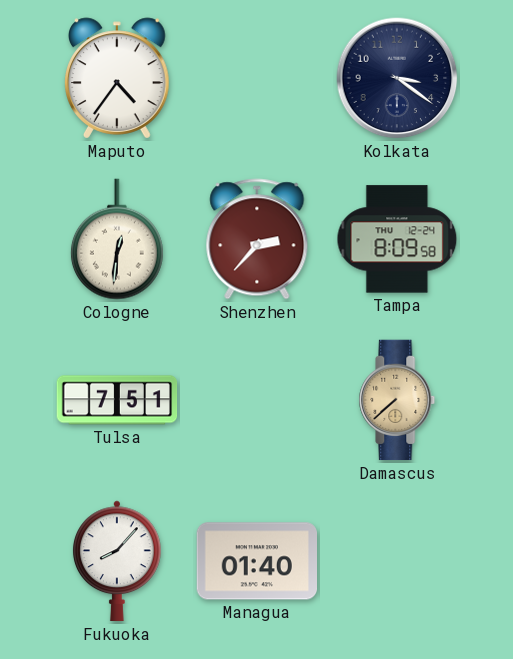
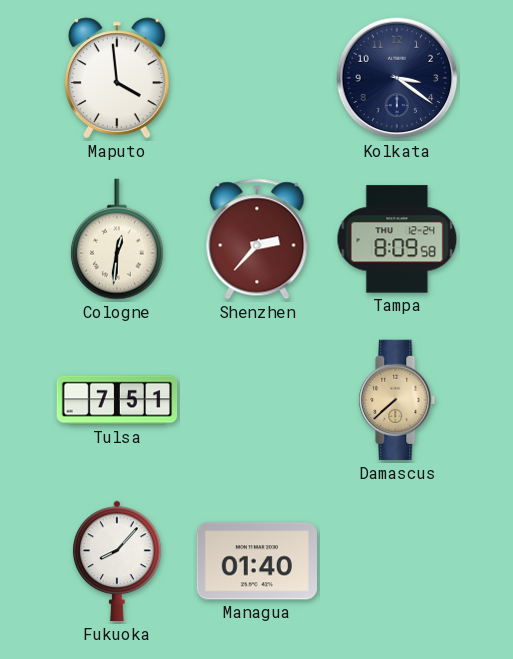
Maputo: 4:36 -> 3:59
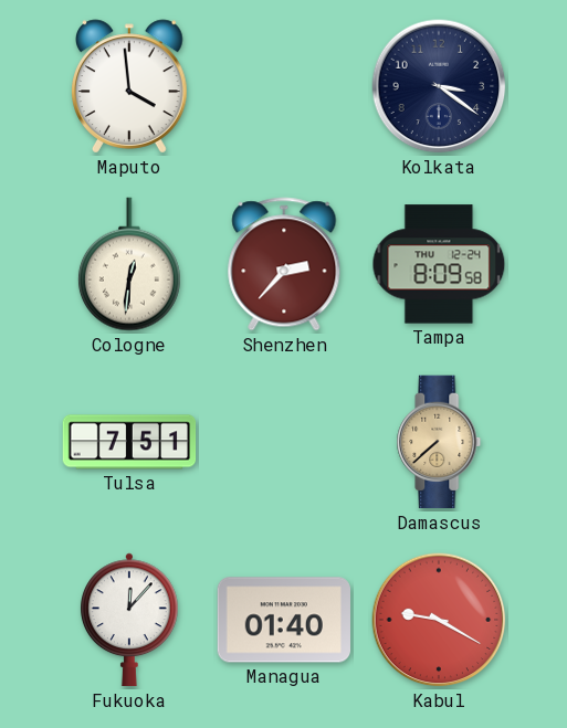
Fukuoka: 8:07 -> 12:07
Kabul: none -> 9:20
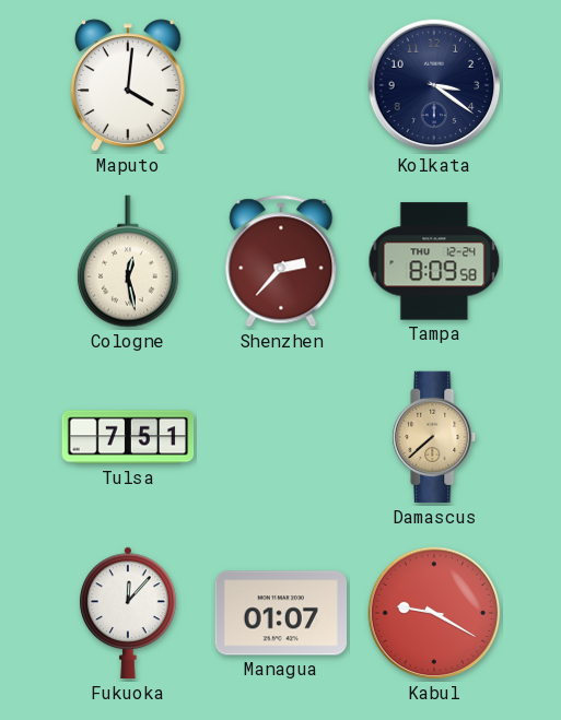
Maputo: 3:59 -> 4:01
Cologne: 12:31 -> 12:28
Managua: 01:40 -> 01:07
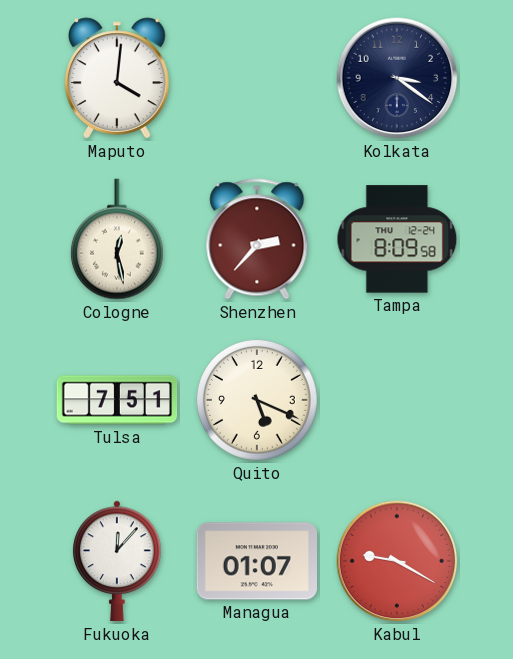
Quito: none -> 5:19
Damascus: 7:38 -> none
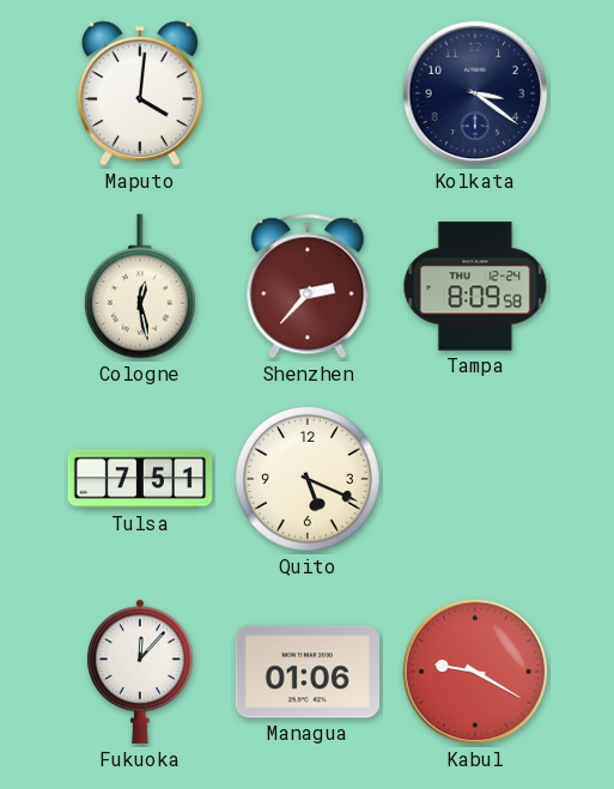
Managua: 01:07 -> 01:06
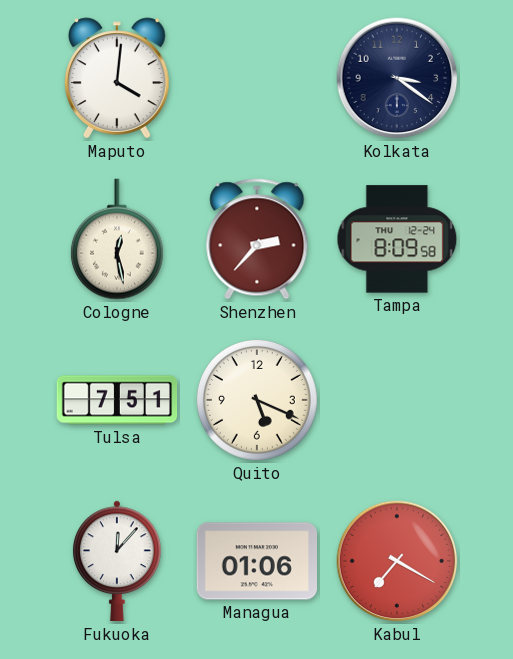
Kabul: 9:20 -> 7:20
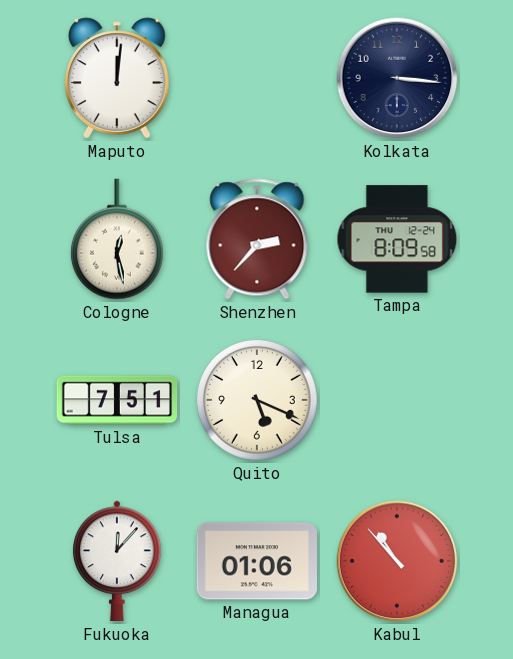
Maputo: 4:01 -> 12:01
Kolkata: 3:21 -> 3:16
Kabul: 7:20 -> 10:53
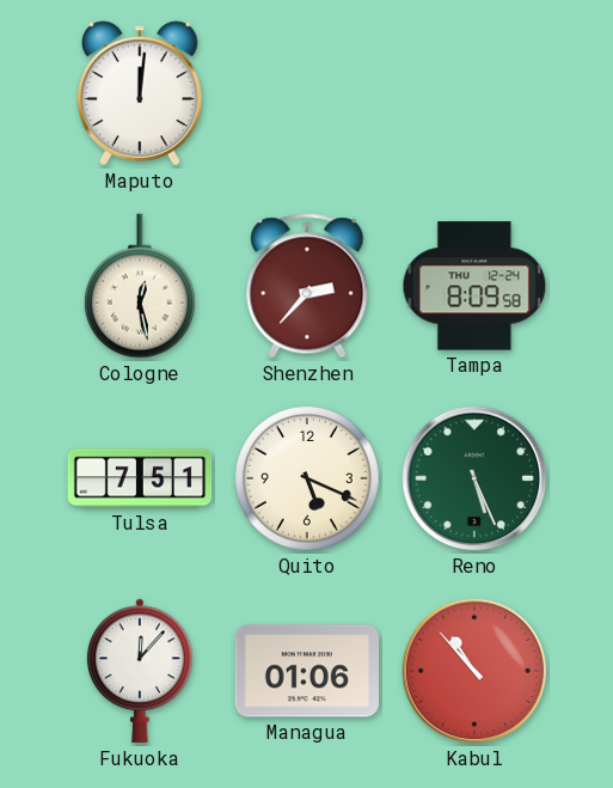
Kolkata: 3:16 -> none
Reno: none -> 5:26
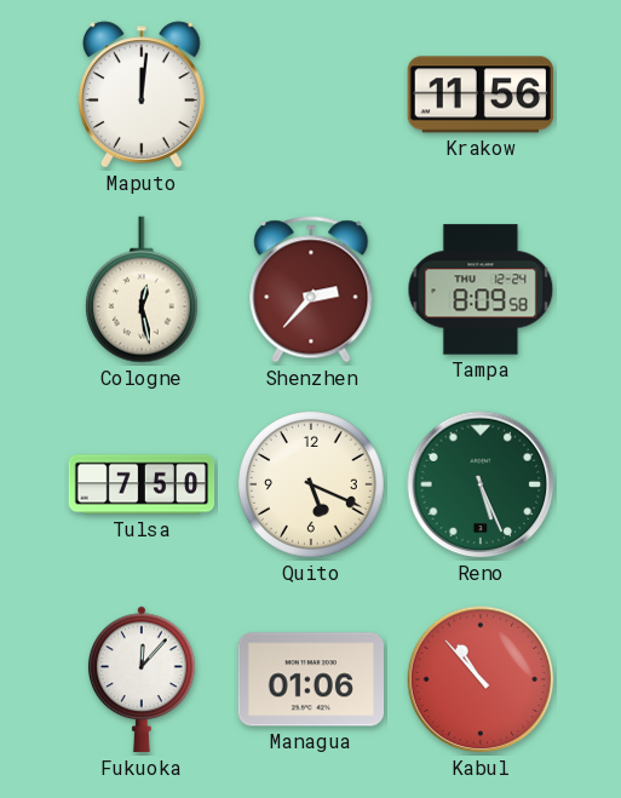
Krakow: none -> 11:56
Tulsa: 7:51 -> 7:50
